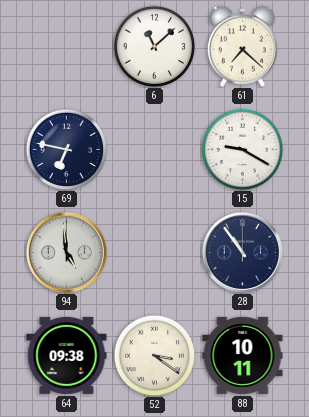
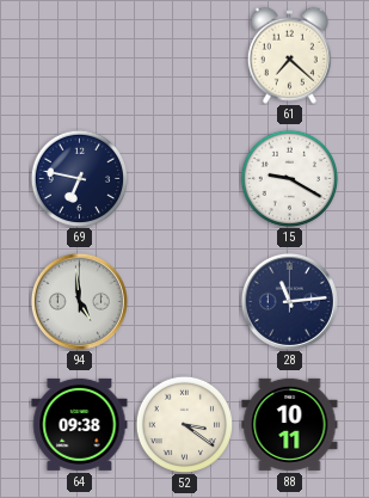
6: 11:08 -> none
28: 10:54 -> 11:14
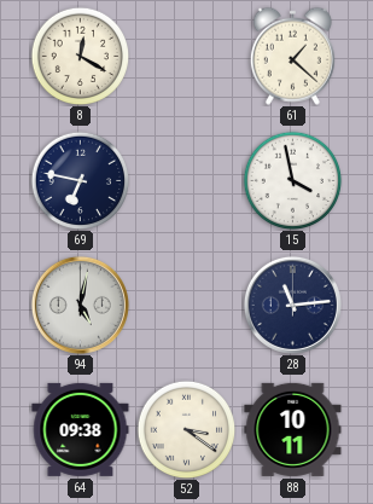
8: none -> 12:20
61: 7:22 -> 1:22
15: 9:20 -> 3:58
94: 4:59 -> 5:02
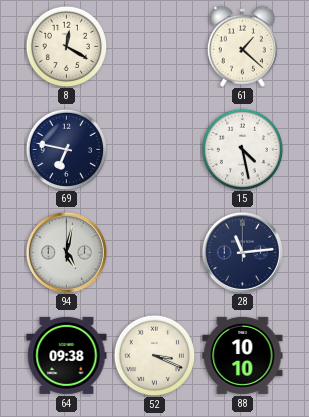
15: 3:58 -> 4:28
52: 3:21 -> 3:19
88: 10:11 -> 10:10
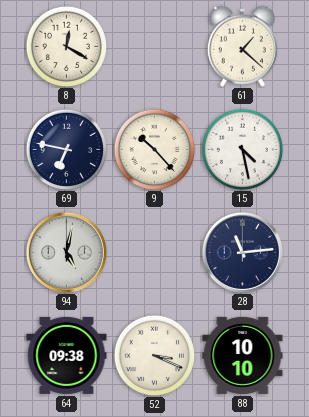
9: none -> 10:23
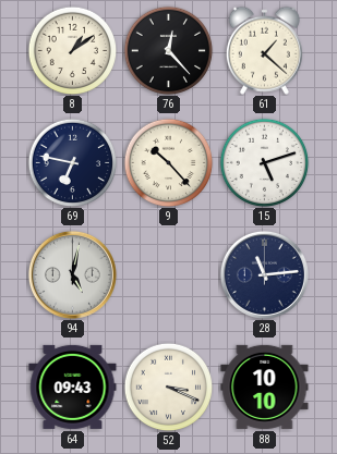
8: 12:20 -> 1:09
76: none -> 12:23
15: 4:28 -> 5:12
64: 09:38 -> 09:43
